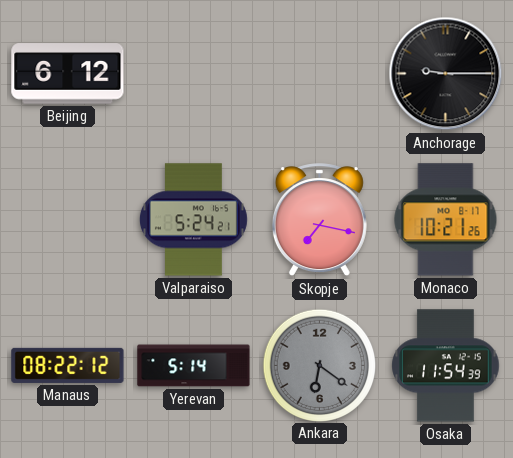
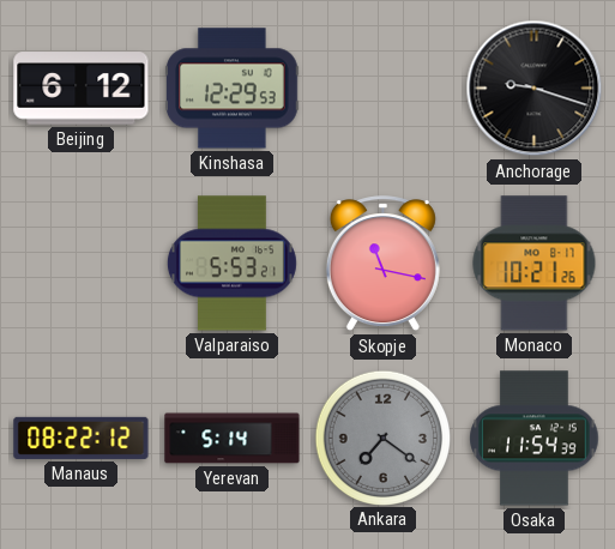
Kinshasa: none -> 12:29
Anchorage: 9:15 -> 9:18
Valparaiso: 5:24 -> 5:53
Skopje: 7:17 -> 11:17
Ankara: 6:21 -> 7:21
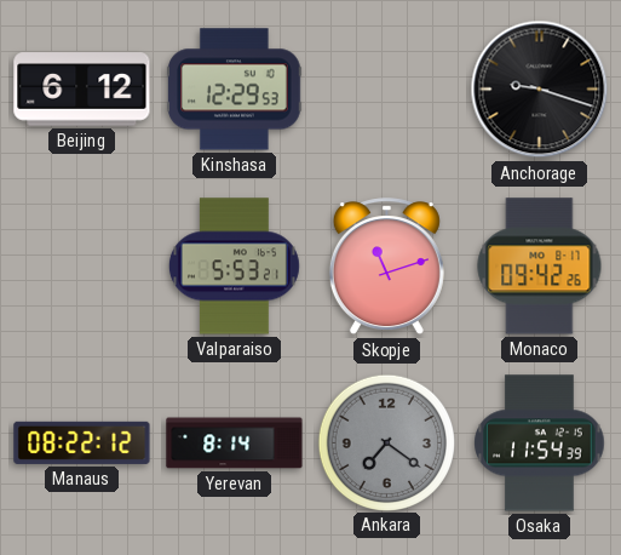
Skopje: 11:17 -> 11:12
Monaco: 10:21 -> 09:42
Yerevan: 5:14 -> 8:14
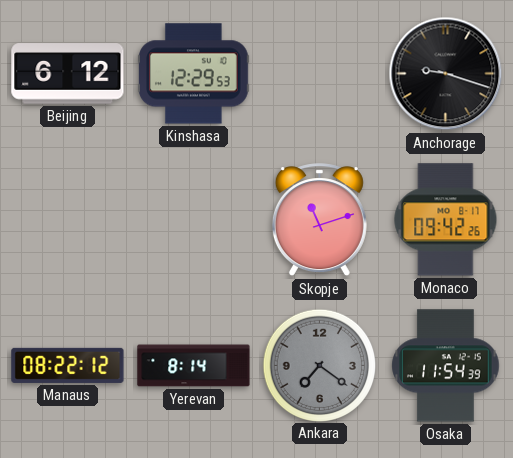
Valparaiso: 5:53 -> none
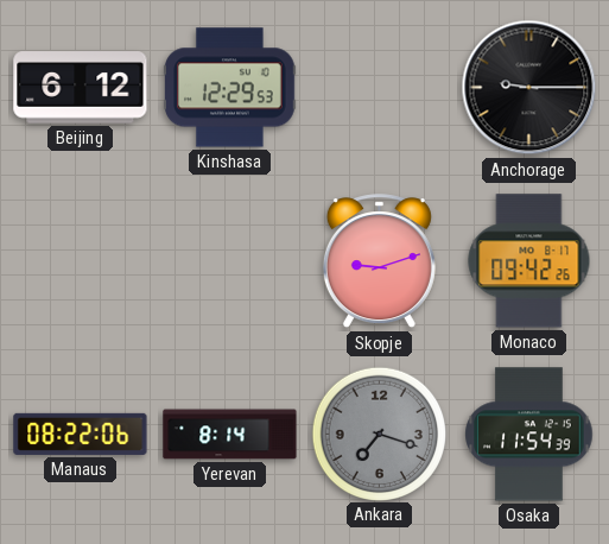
Anchorage: 9:18 -> 9:15
Skopje: 11:12 -> 9:12
Manaus: 08:22:12 -> 08:22:06
Ankara: 7:21 -> 7:18
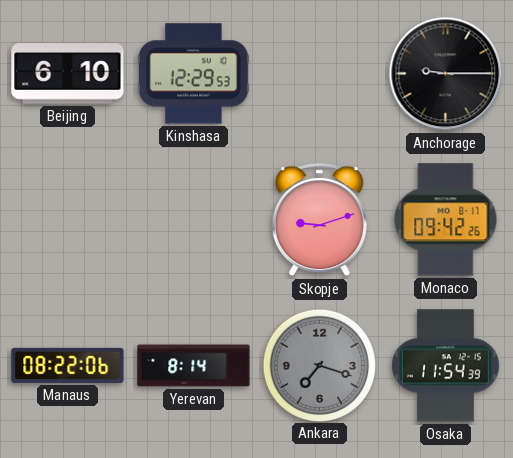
Beijing: 6:12 -> 6:10
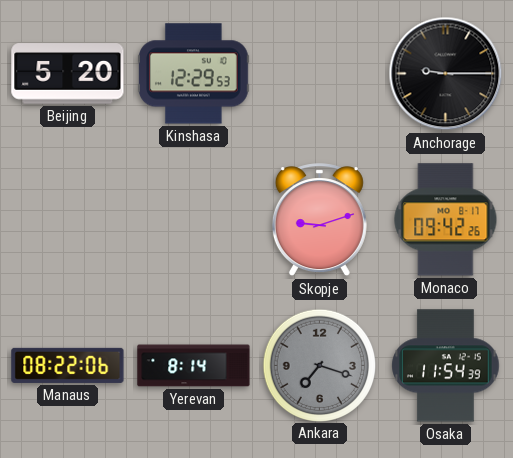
Beijing: 6:10 -> 5:20
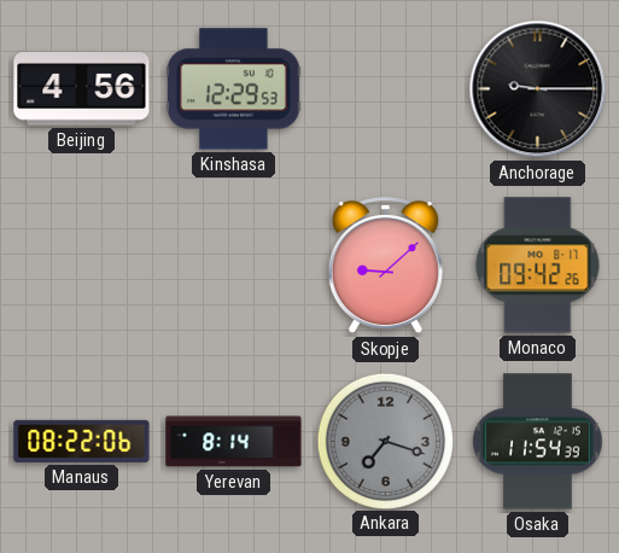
Beijing: 5:20 -> 4:56
Skopje: 9:12 -> 9:08
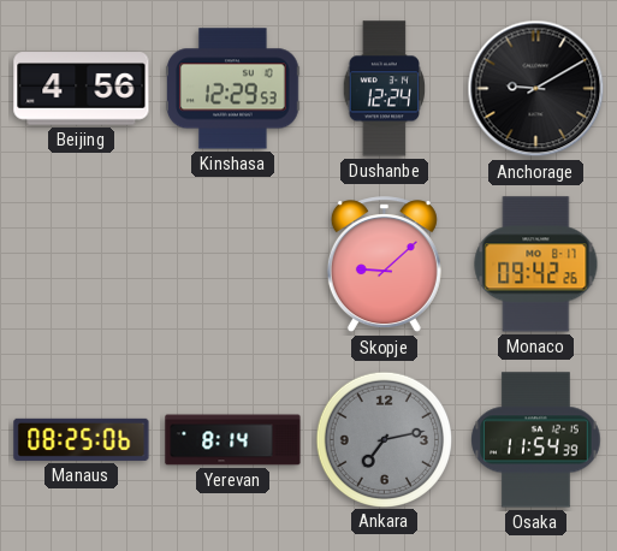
Dushanbe: none -> 12:24
Anchorage: 9:15 -> 9:10
Manaus: 08:22 -> 08:25
Ankara: 7:18 -> 7:13
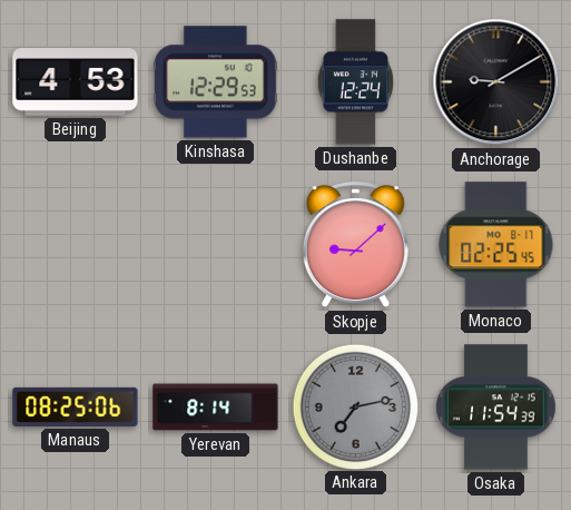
Beijing: 4:56 -> 4:53
Monaco: 09:42 -> 02:25
